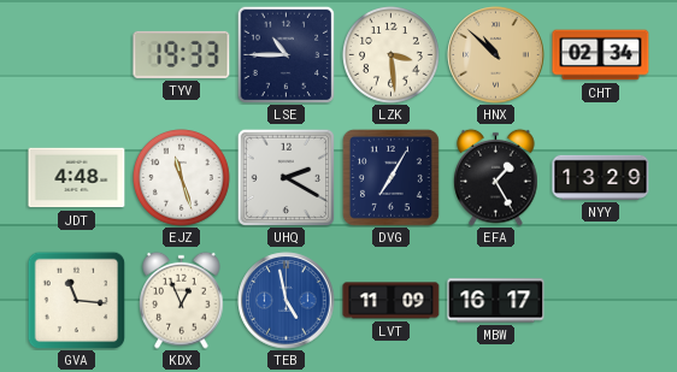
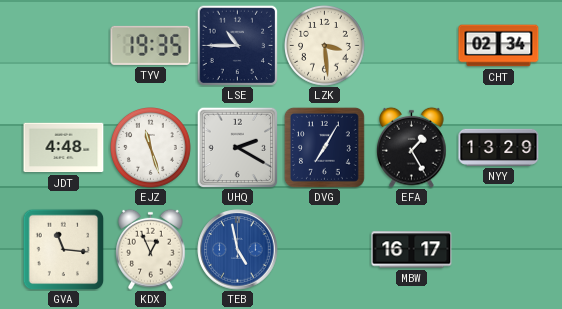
TYV: 19:33 -> 19:35
HNX: 10:52 -> none
LVT: 11:09 -> none
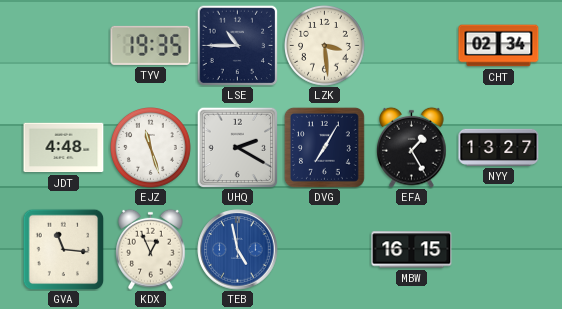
NYY: 13:29 -> 13:27
MBW: 16:17 -> 16:15
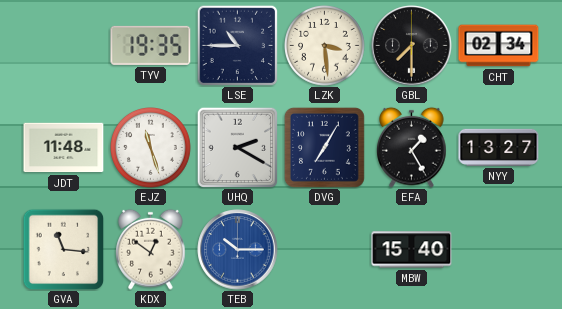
GBL: none -> 7:30
JDT: 4:48 -> 11:48
KDX: 12:56 -> 12:51
TEB: 4:58 -> 10:15
MBW: 16:15 -> 15:40
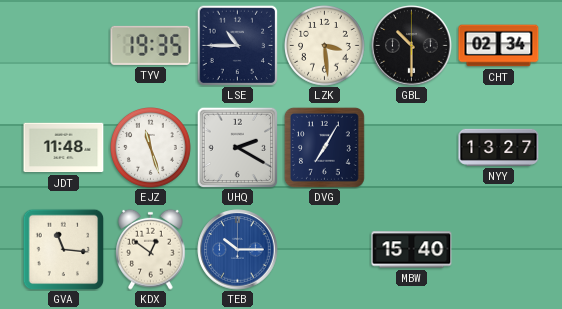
GBL: 7:30 -> 10:30
EFA: 1:25 -> none
